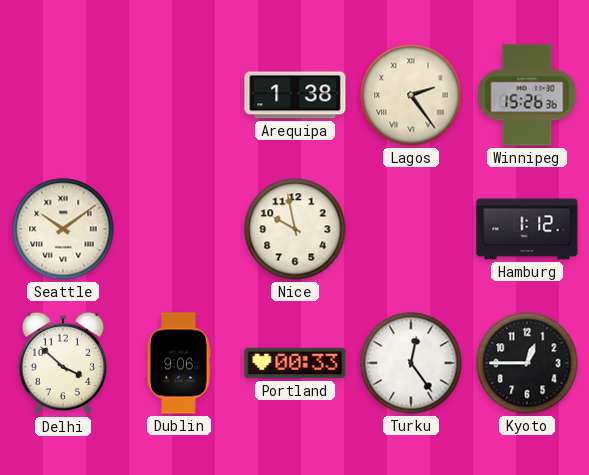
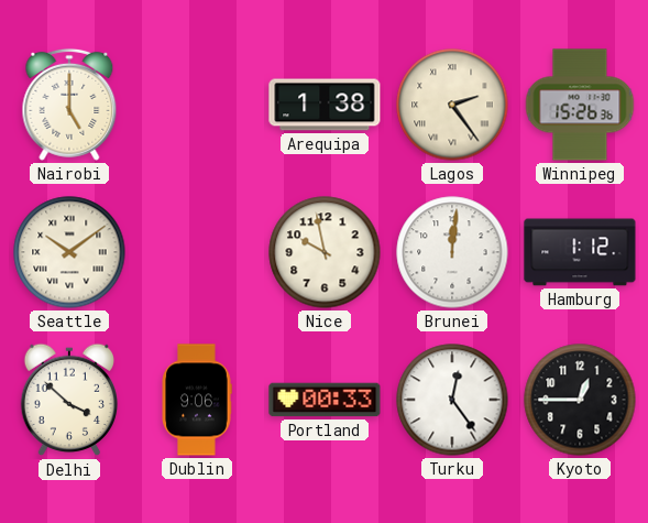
Nairobi: none -> 5:00
Brunei: none -> 12:01
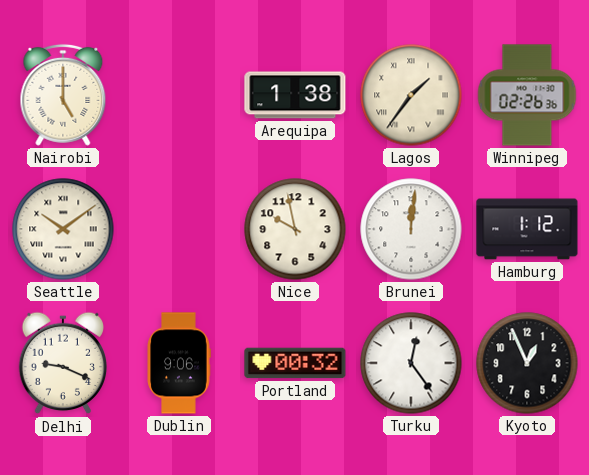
Lagos: 2:24 -> 1:36
Winnipeg: 15:26 -> 02:26
Delhi: 3:52 -> 9:19
Portland: 00:33 -> 00:32
Kyoto: 12:45 -> 12:56
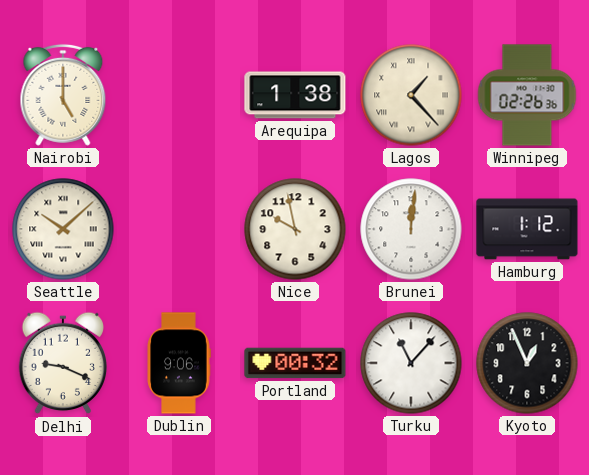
Lagos: 1:36 -> 1:23
Seattle: 10:09 -> 10:08
Turku: 12:24 -> 11:07
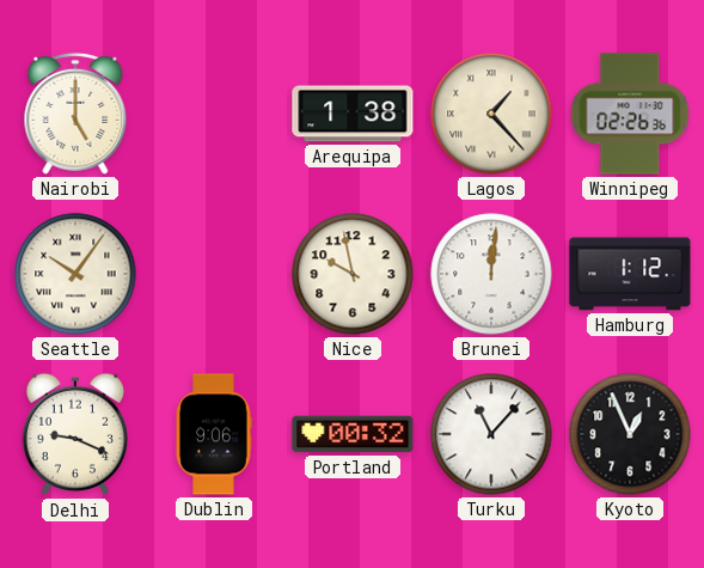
Seattle: 10:08 -> 10:06
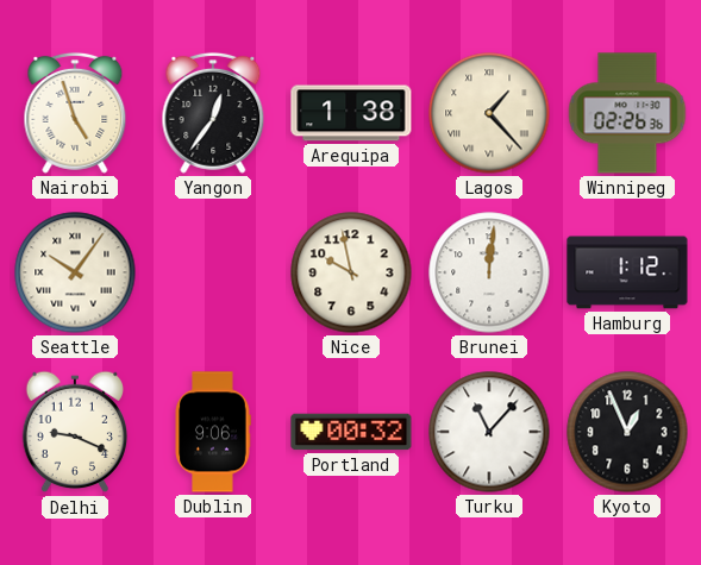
Nairobi: 5:00 -> 4:57
Yangon: none -> 12:36
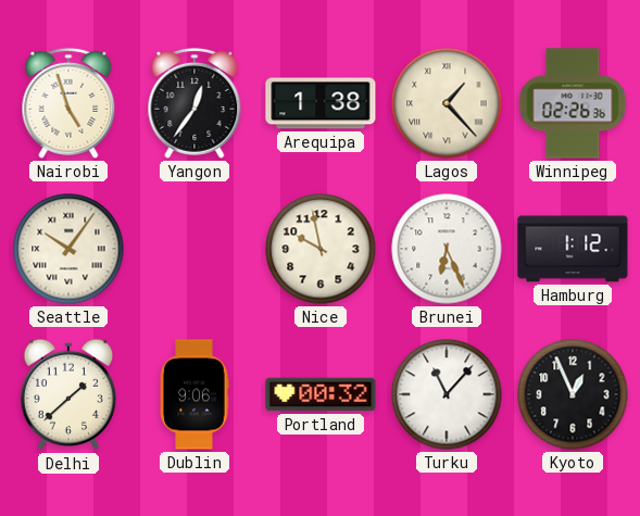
Brunei: 12:01 -> 6:26
Delhi: 9:19 -> 1:38
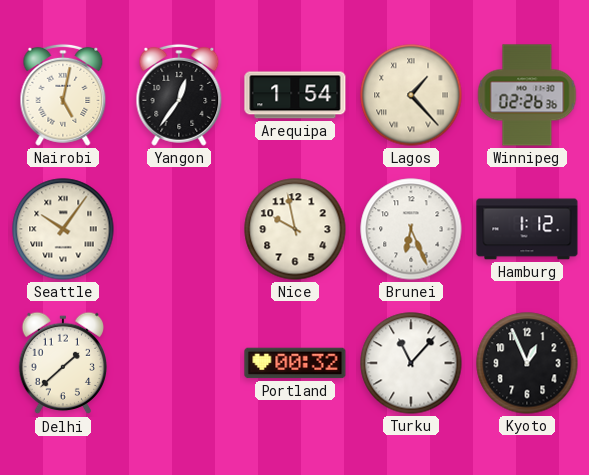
Nairobi: 4:57 -> 5:02
Arequipa: 1:38 -> 1:54
Dublin: 9:06 -> none
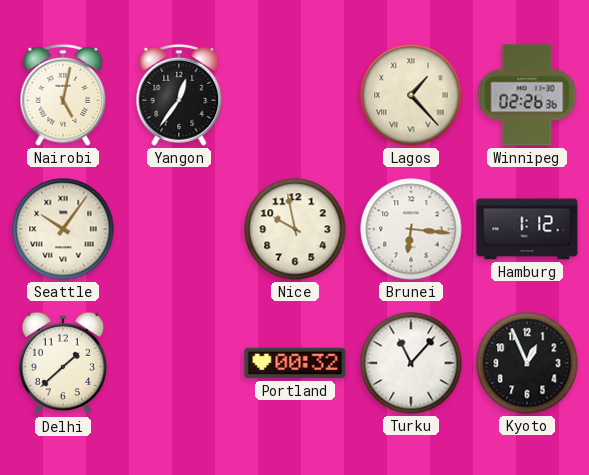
Arequipa: 1:54 -> none
Brunei: 6:26 -> 6:16
